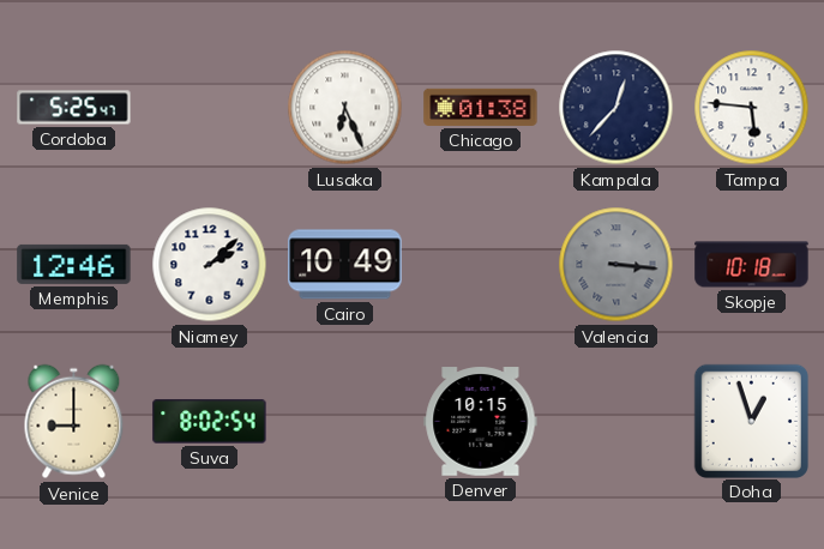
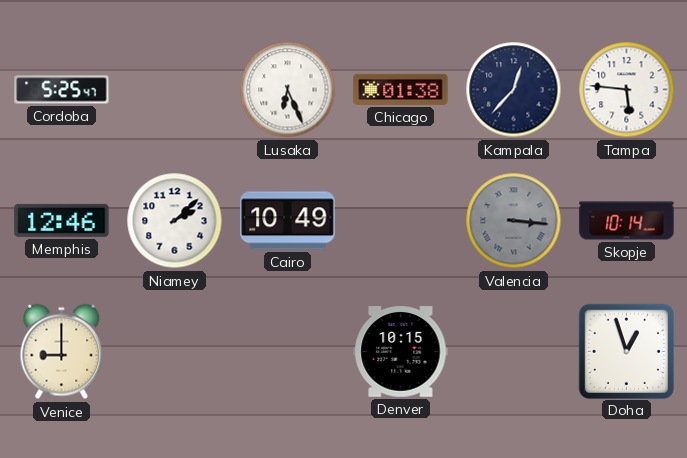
Skopje: 10:18 -> 10:14
Suva: 8:02 -> none
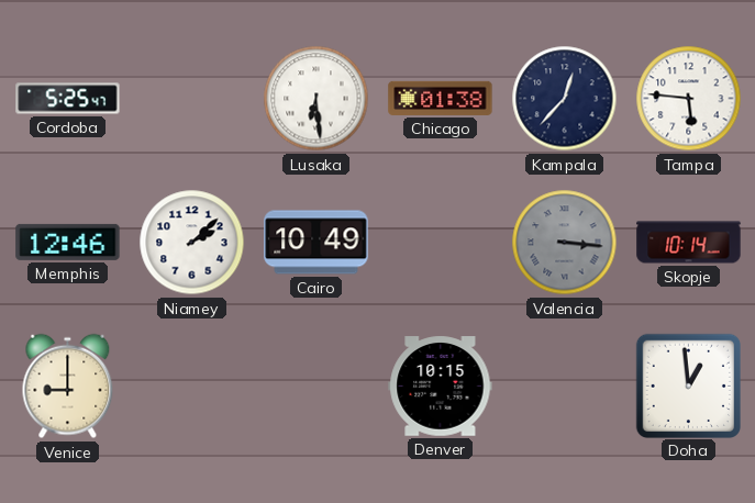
Lusaka: 6:26 -> 6:29
Doha: 12:57 -> 12:59
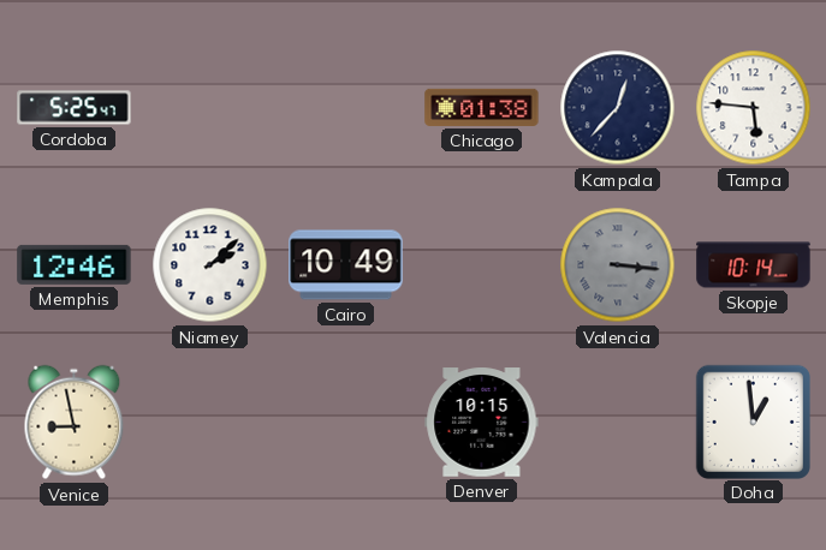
Lusaka: 6:29 -> none
Venice: 9:00 -> 8:58
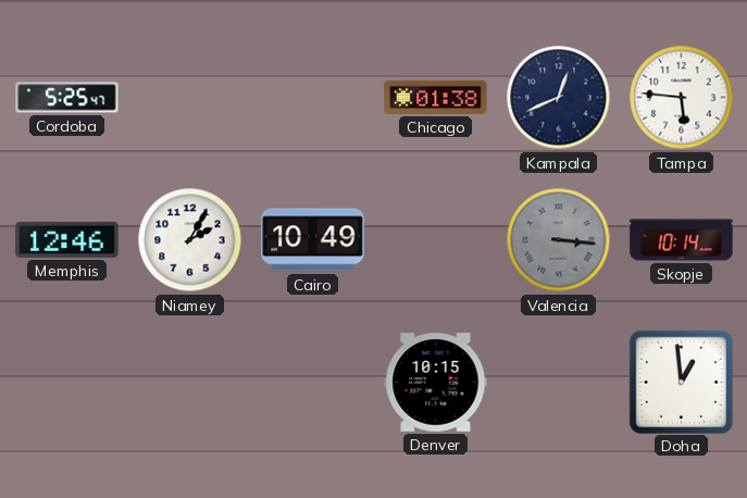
Kampala: 12:37 -> 12:41
Niamey: 2:08 -> 2:05
Venice: 8:58 -> none
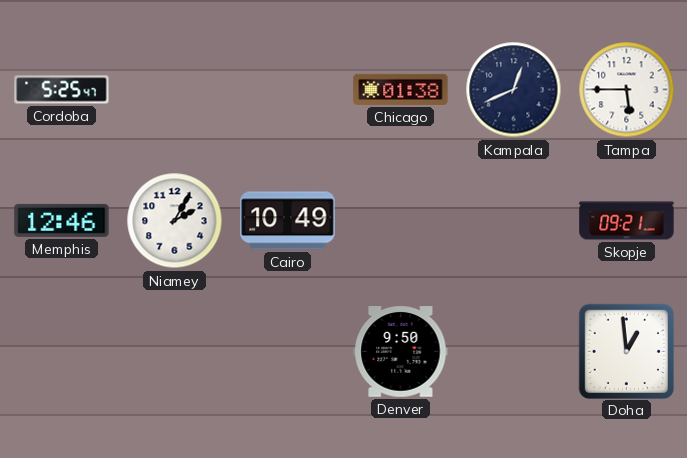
Tampa: 5:46 -> 5:45
Valencia: 3:16 -> none
Skopje: 10:14 -> 09:21
Denver: 10:15 -> 9:50
